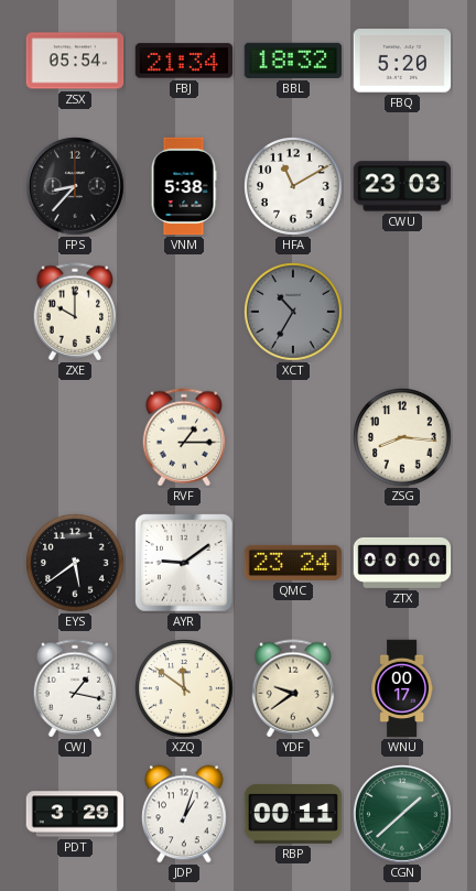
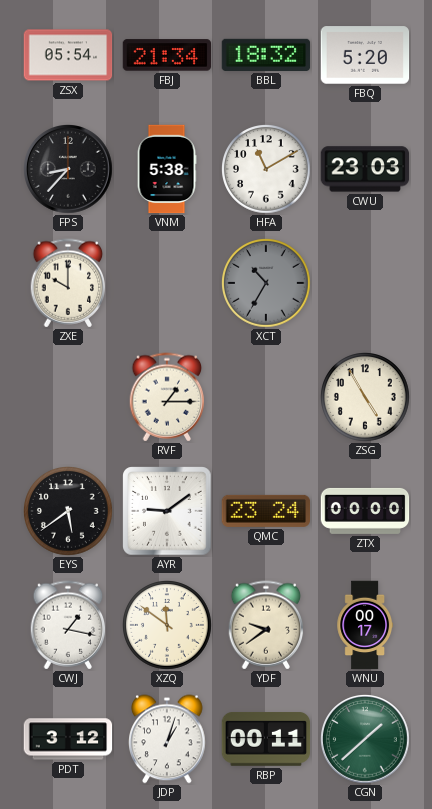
ZSG: 8:16 -> 4:55
PDT: 3:29 -> 3:12
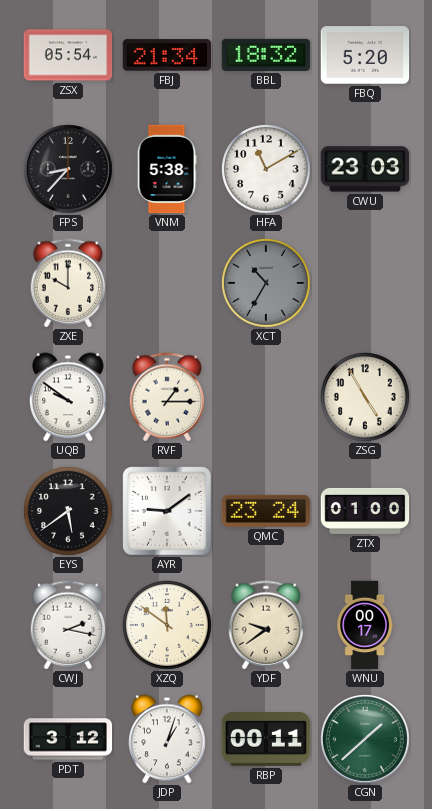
UQB: none -> 9:51
ZTX: 00:00 -> 01:00
CWJ: 1:17 -> 2:17
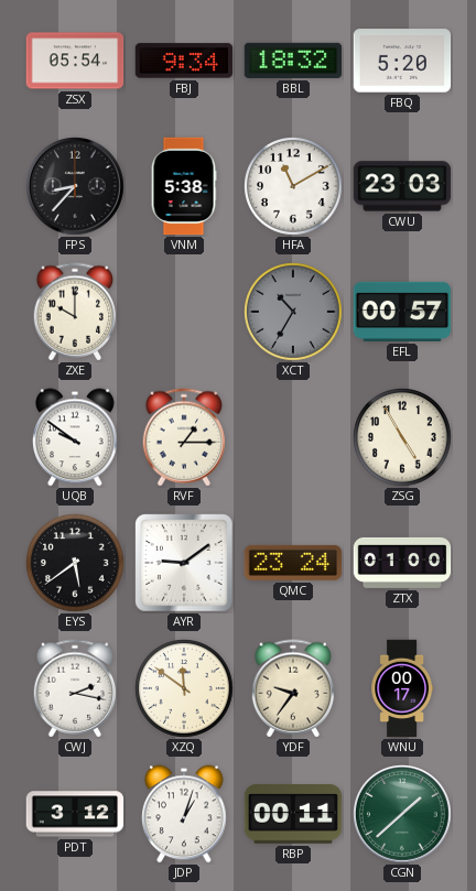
FBJ: 21:34 -> 9:34
EFL: none -> 00:57
YDF: 9:39 -> 9:36
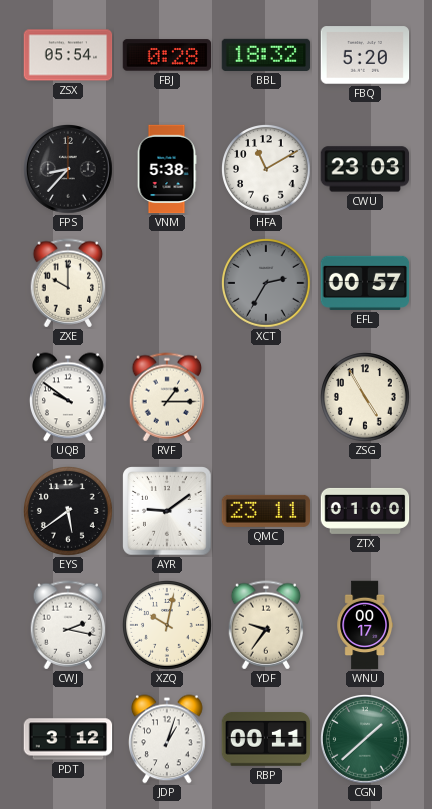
FBJ: 9:34 -> 0:28
XCT: 10:35 -> 2:35
QMC: 23:24 -> 23:11
XZQ: 11:51 -> 10:02
